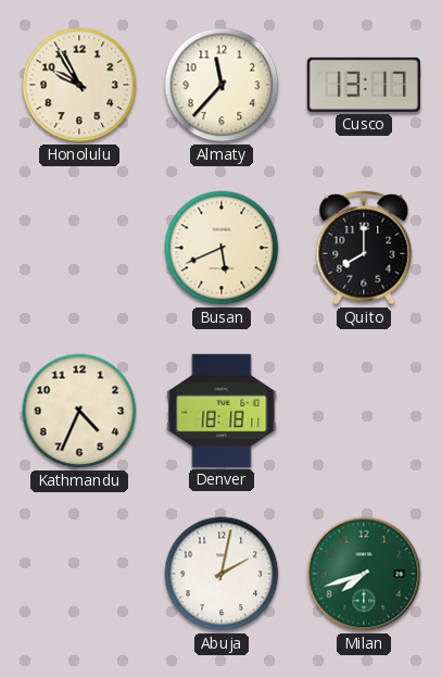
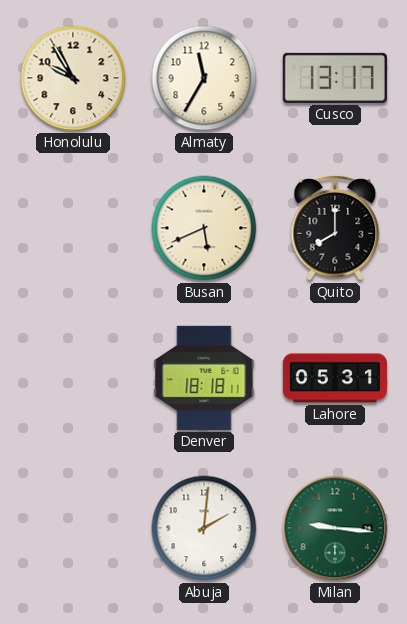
Almaty: 11:37 -> 11:35
Kathmandu: 4:34 -> none
Lahore: none -> 05:31
Abuja: 2:02 -> 2:01
Milan: 7:42 -> 9:16
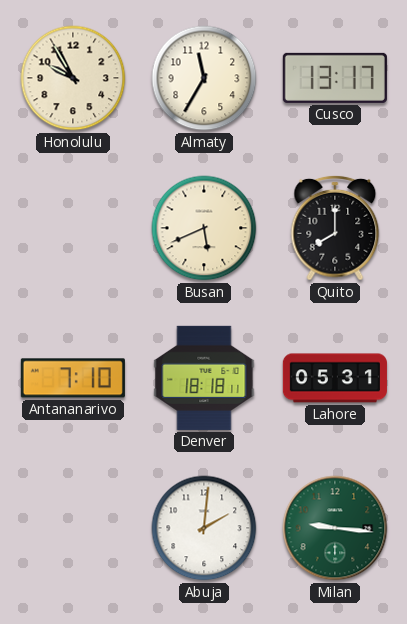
Antananarivo: none -> 7:10
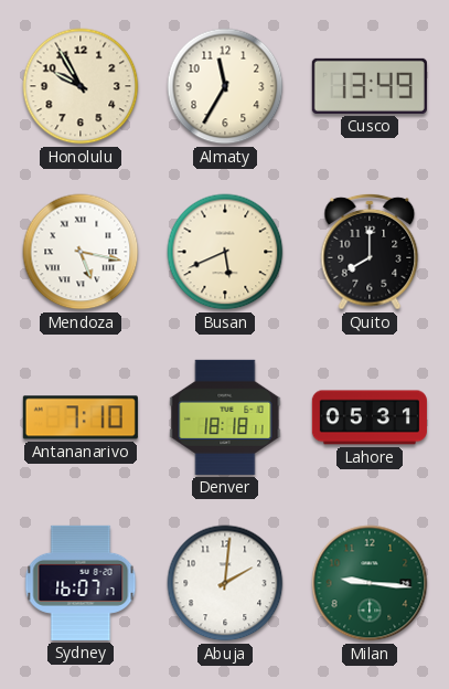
Cusco: 13:17 -> 13:49
Mendoza: none -> 5:17
Sydney: none -> 16:07
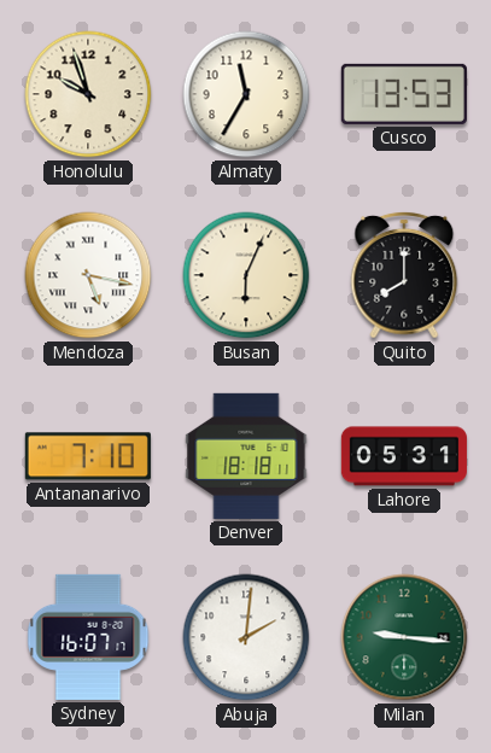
Honolulu: 9:55 -> 9:57
Cusco: 13:49 -> 13:53
Busan: 5:41 -> 6:04
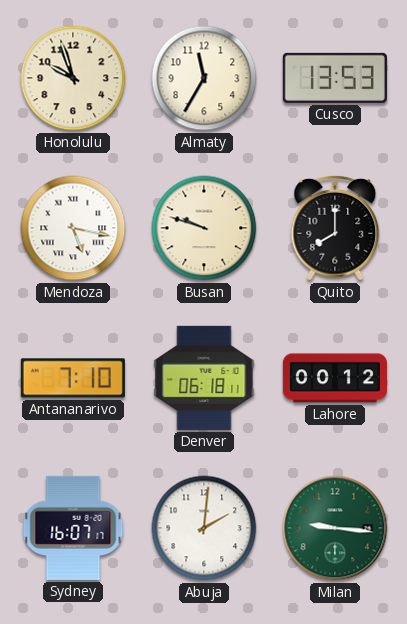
Busan: 6:04 -> 9:48
Denver: 18:18 -> 06:18
Lahore: 05:31 -> 00:12
